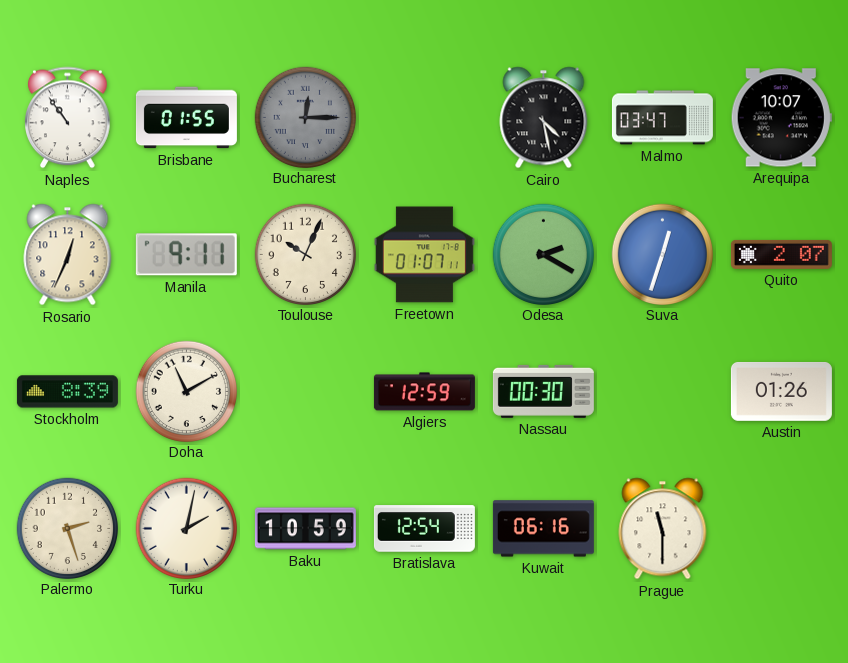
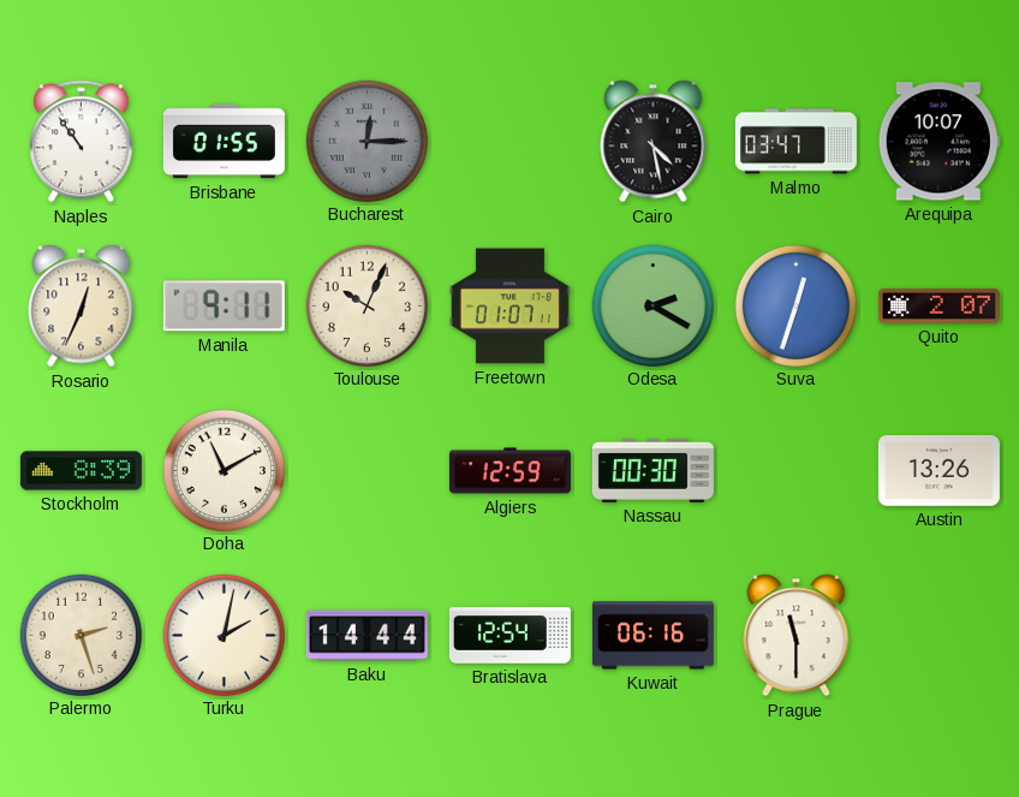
Austin: 01:26 -> 13:26
Baku: 10:59 -> 14:44
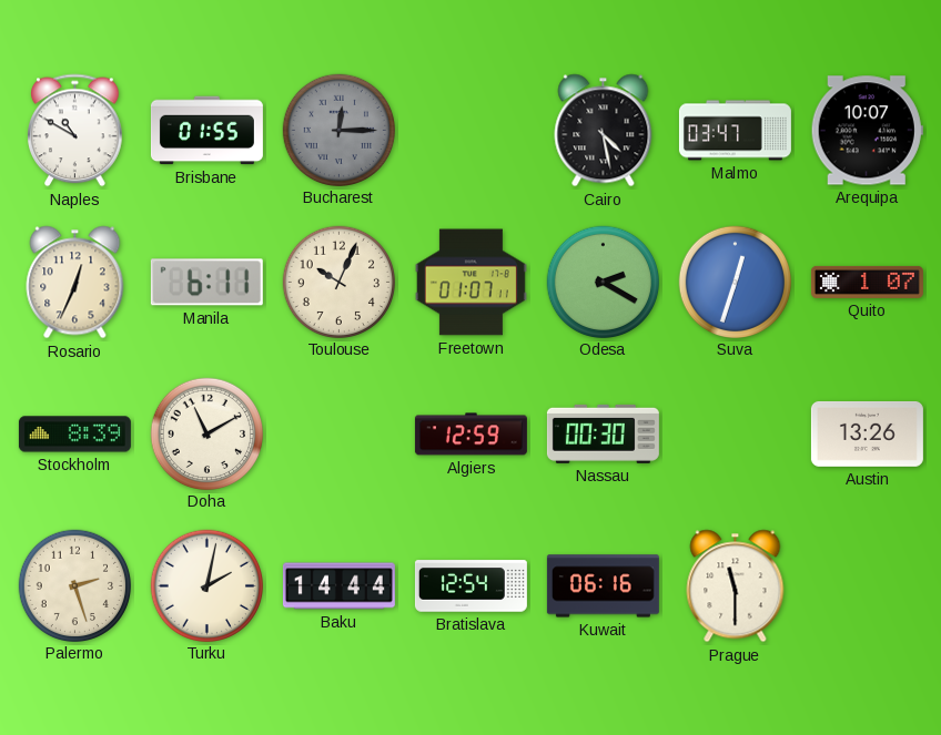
Naples: 10:54 -> 10:50
Manila: 9:11 -> 6:11
Quito: 2:07 -> 1:07
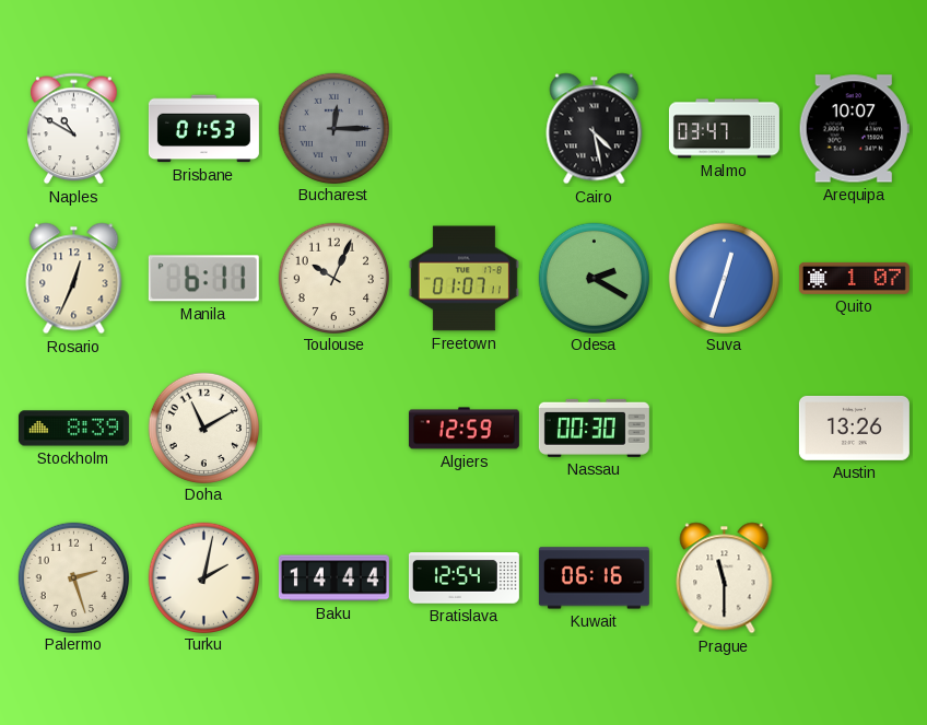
Brisbane: 01:55 -> 01:53
